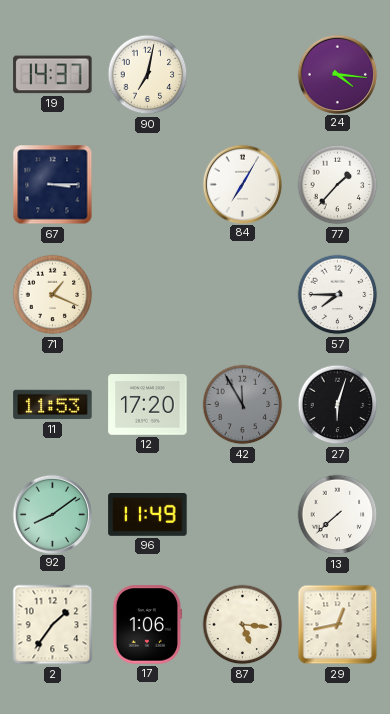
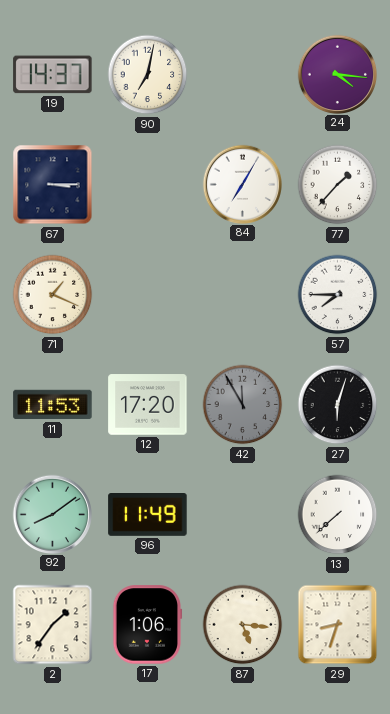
29: 12:43 -> 8:33
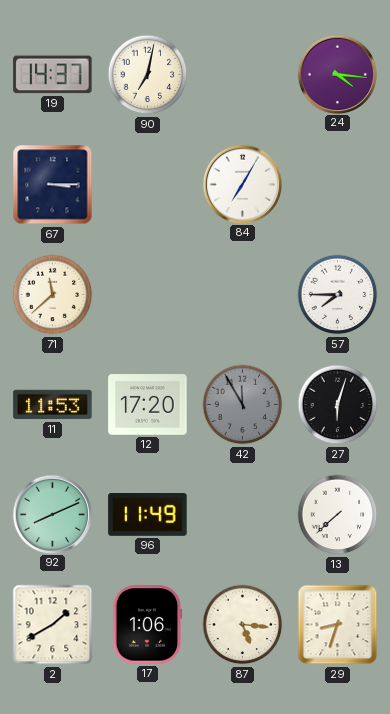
77: 1:37 -> none
71: 1:19 -> 11:38
92: 8:09 -> 8:11
2: 1:36 -> 1:40
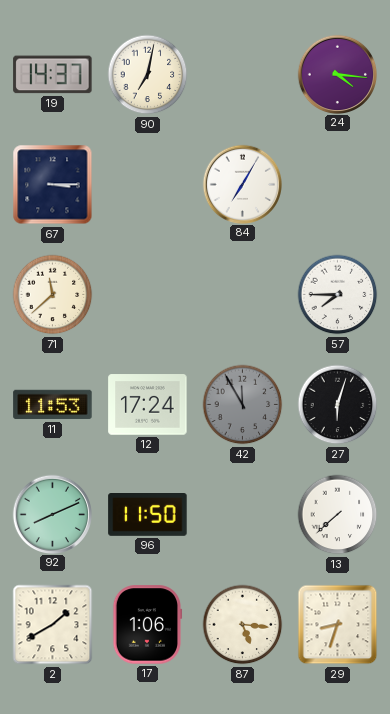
12: 17:20 -> 17:24
96: 11:49 -> 11:50
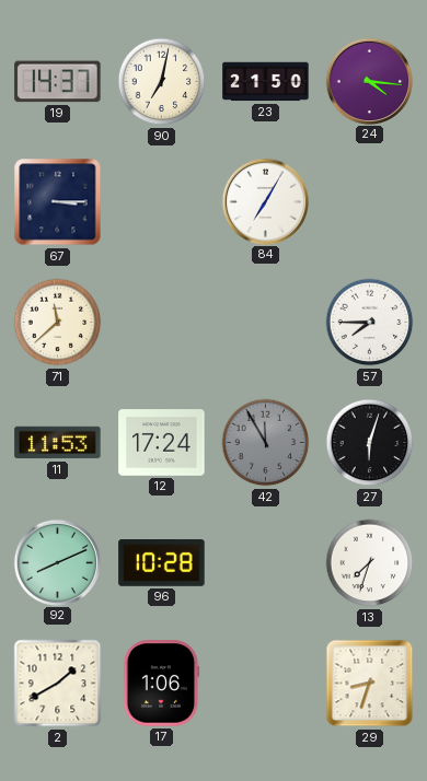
23: none -> 21:50
96: 11:50 -> 10:28
13: 7:38 -> 7:33
87: 5:16 -> none
